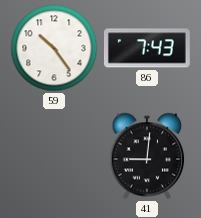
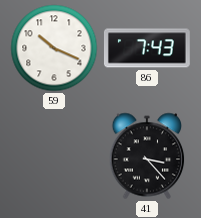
59: 10:24 -> 10:19
41: 9:01 -> 3:23
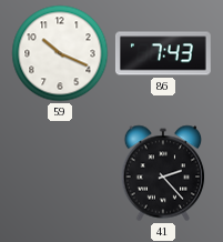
41: 3:23 -> 2:23
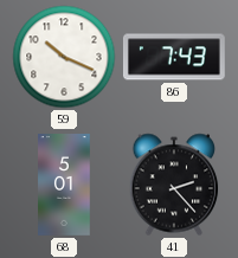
68: none -> 5:01
